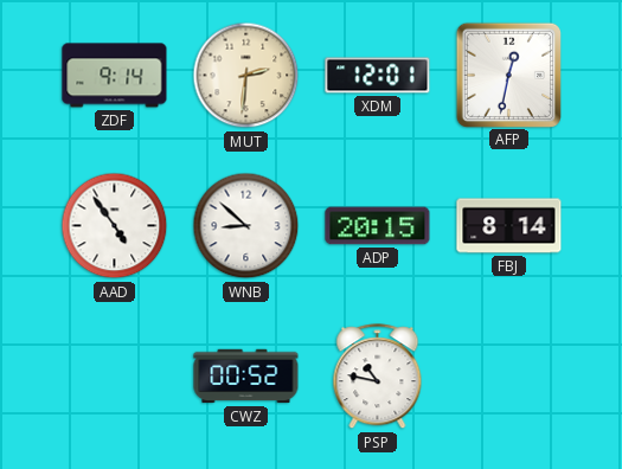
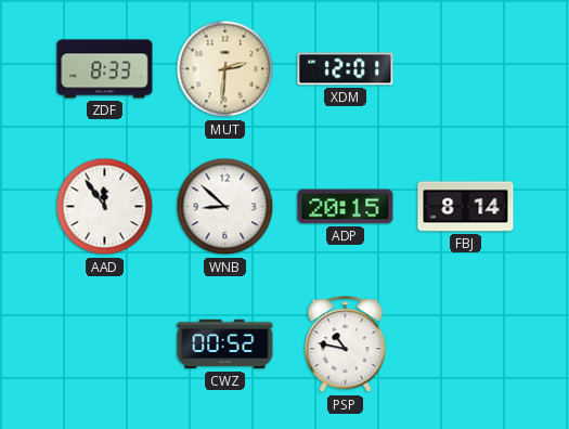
ZDF: 9:14 -> 8:33
AFP: 12:32 -> none
AAD: 4:54 -> 11:54
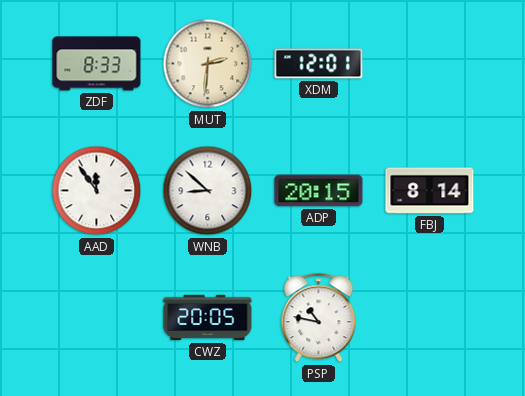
CWZ: 00:52 -> 20:05
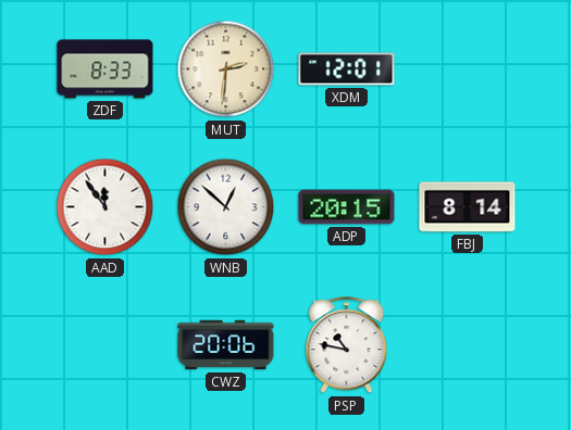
WNB: 8:52 -> 12:52
CWZ: 20:05 -> 20:06
